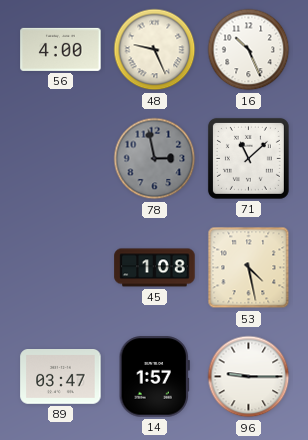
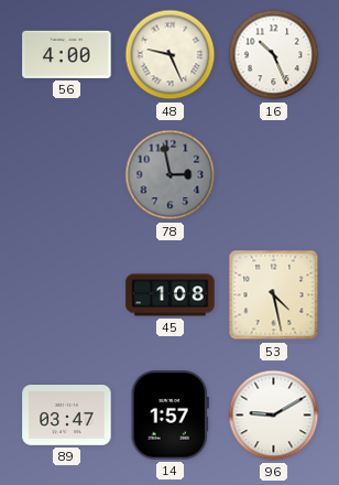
71: 11:08 -> none
96: 9:15 -> 9:10
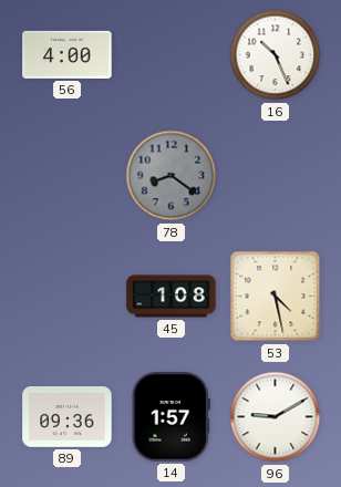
48: 9:26 -> none
78: 2:58 -> 8:21
89: 03:47 -> 09:36
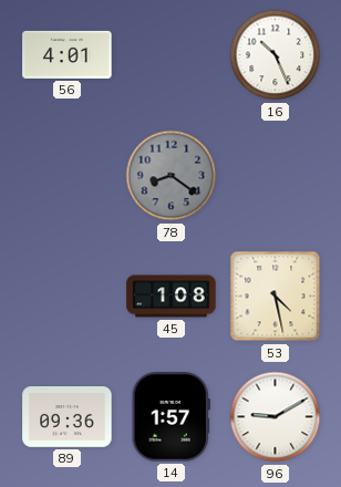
56: 4:00 -> 4:01
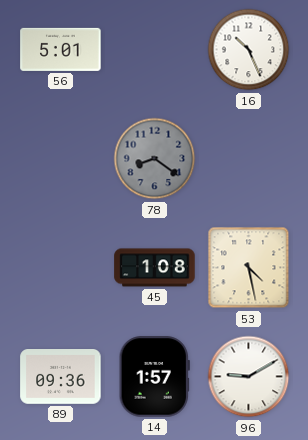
56: 4:01 -> 5:01
